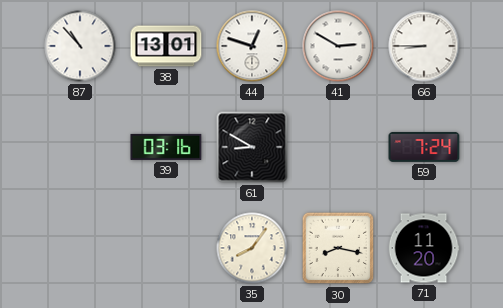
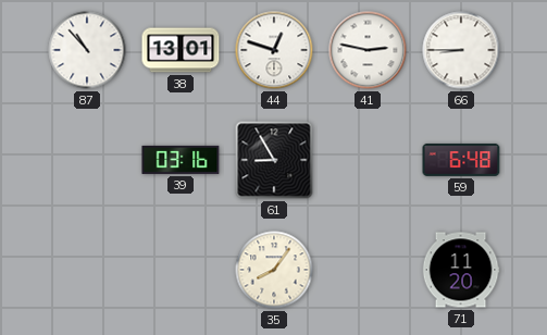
41: 2:50 -> 2:47
61: 8:50 -> 8:55
59: 7:24 -> 6:48
30: 8:17 -> none
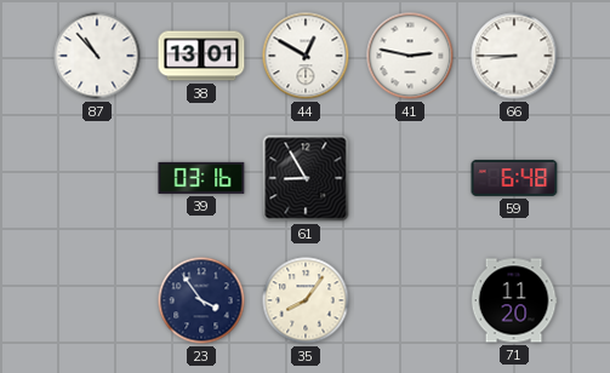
44: 12:48 -> 12:50
23: none -> 3:54
